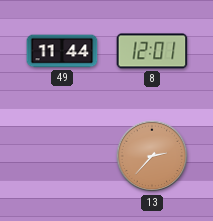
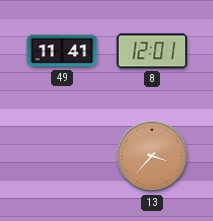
49: 11:44 -> 11:41
13: 2:37 -> 3:37
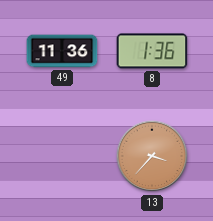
49: 11:41 -> 11:36
8: 12:01 -> 1:36
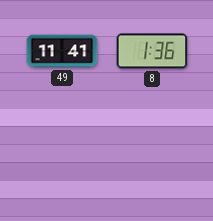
49: 11:36 -> 11:41
13: 3:37 -> none
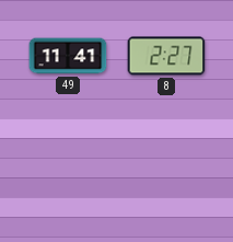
8: 1:36 -> 2:27
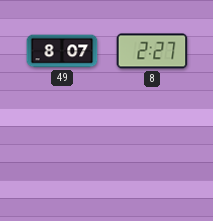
49: 11:41 -> 8:07
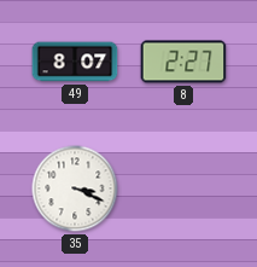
35: none -> 3:19
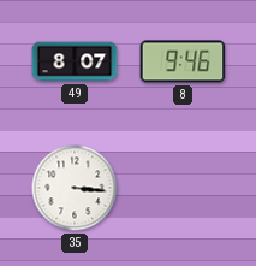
8: 2:27 -> 9:46
35: 3:19 -> 3:16
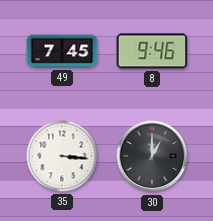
49: 8:07 -> 7:45
30: none -> 1:00
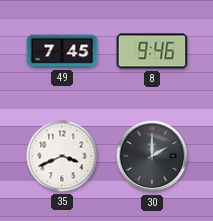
35: 3:16 -> 3:41
30: 1:00 -> 2:00
